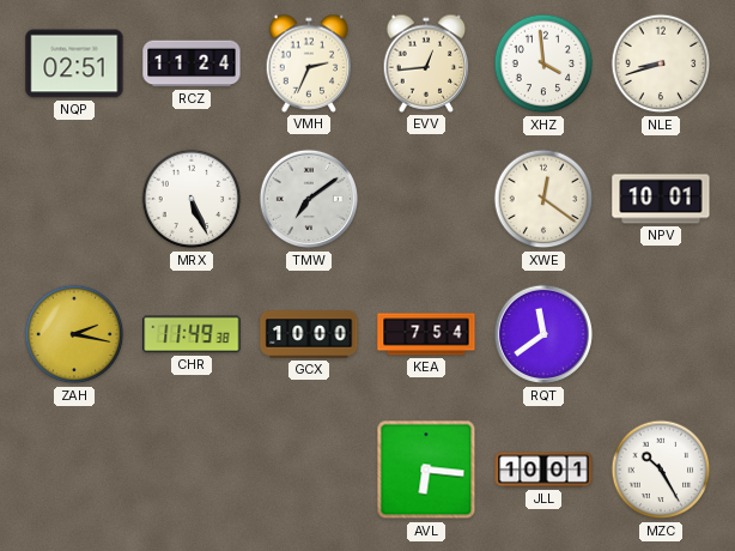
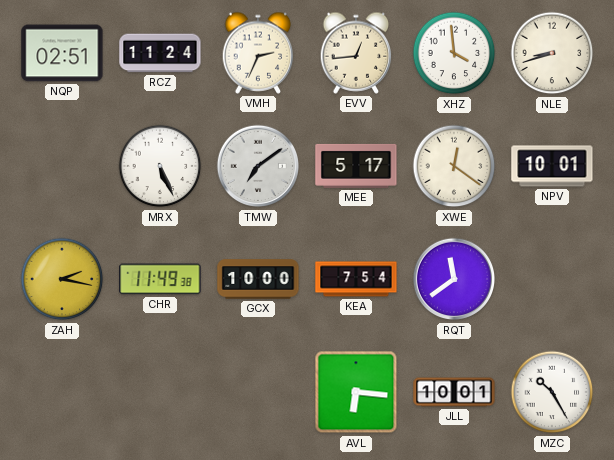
MEE: none -> 5:17
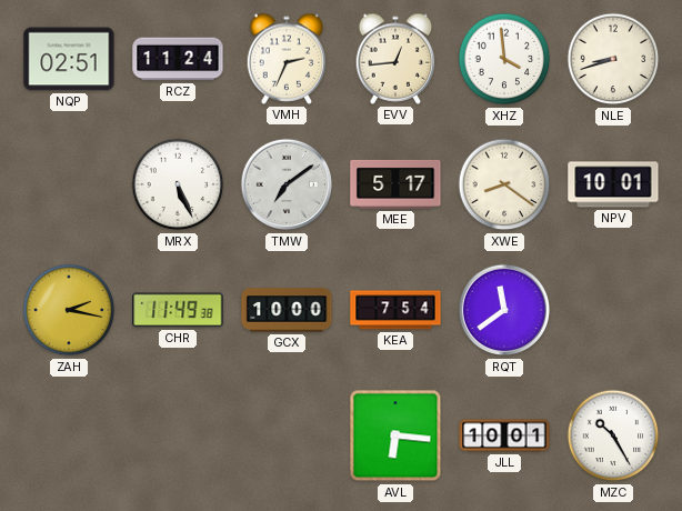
XWE: 12:21 -> 8:21
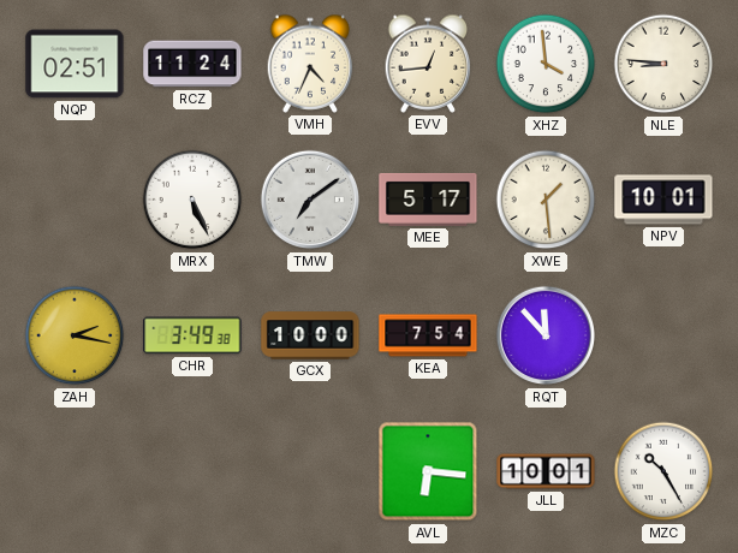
VMH: 2:34 -> 4:34
NLE: 8:42 -> 8:46
XWE: 8:21 -> 1:29
CHR: 11:49 -> 3:49
RQT: 11:39 -> 11:53
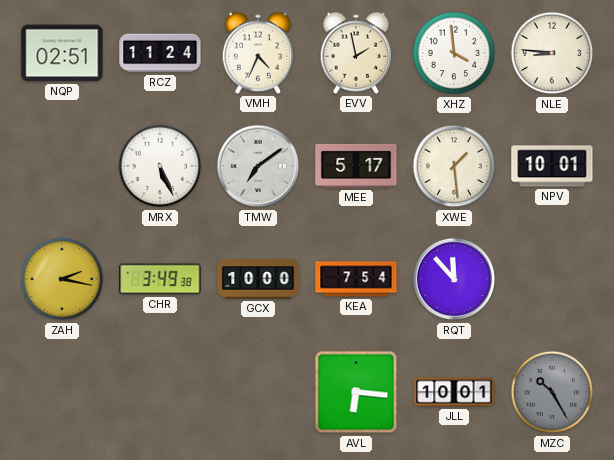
EVV: 12:44 -> 1:58
MZC dial: white -> grey
